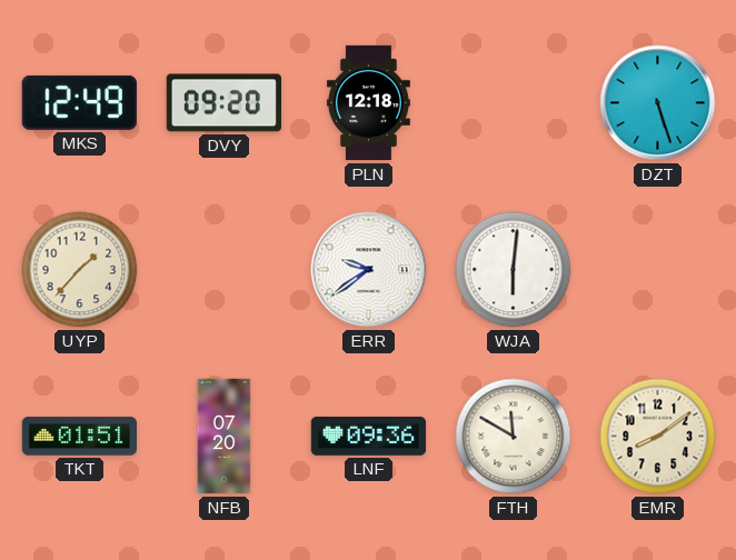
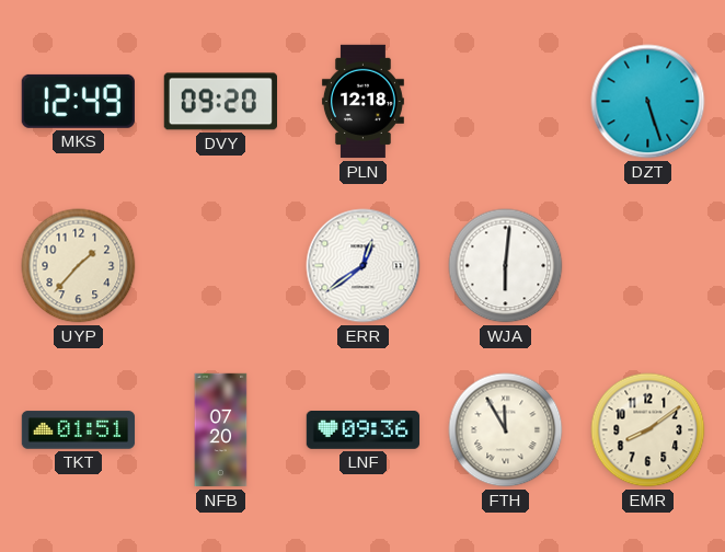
ERR: 9:39 -> 12:39
FTH: 11:50 -> 11:55
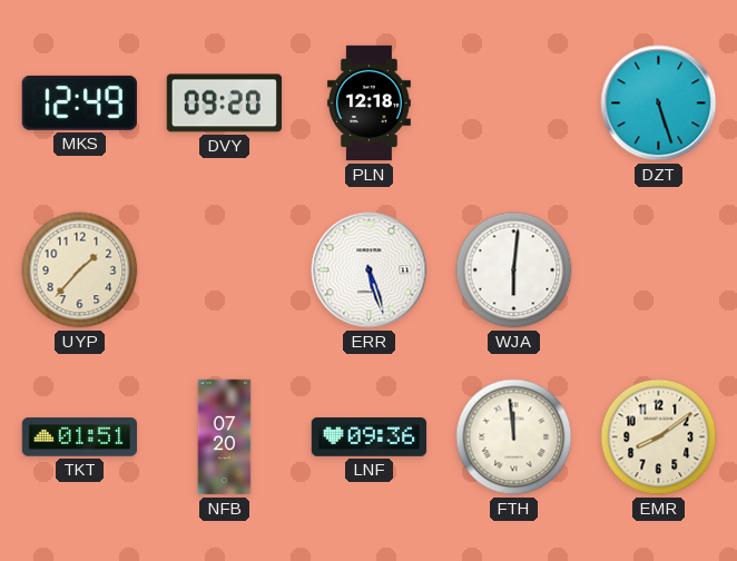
ERR: 12:39 -> 5:27
FTH: 11:55 -> 11:59
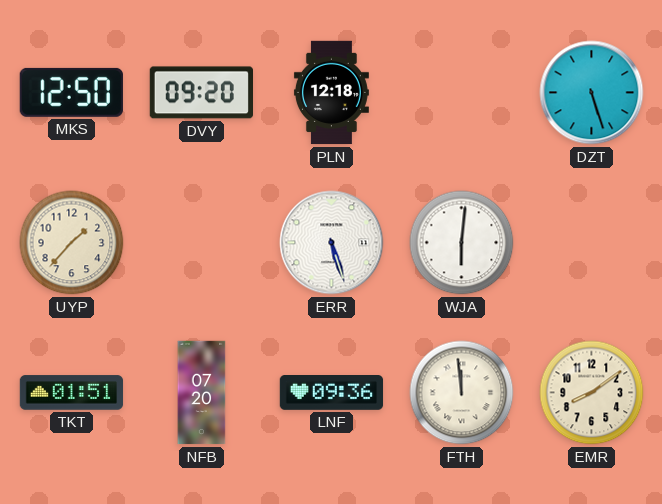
MKS: 12:49 -> 12:50
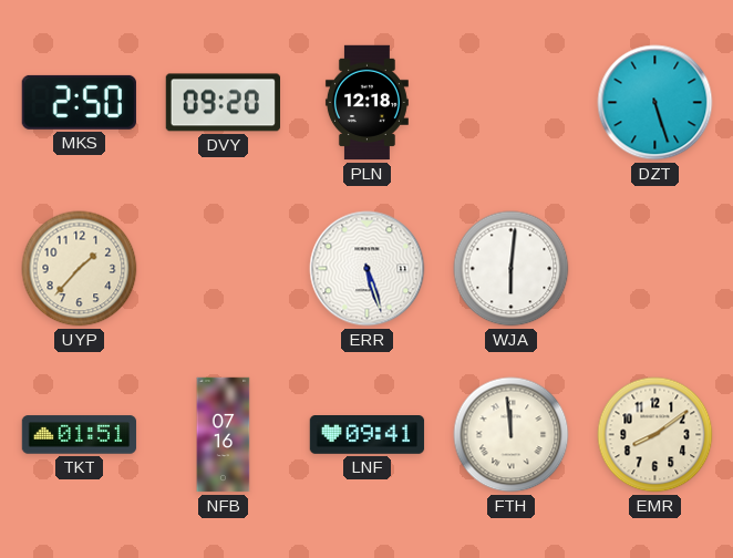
MKS: 12:50 -> 2:50
NFB: 07:20 -> 07:16
LNF: 09:36 -> 09:41
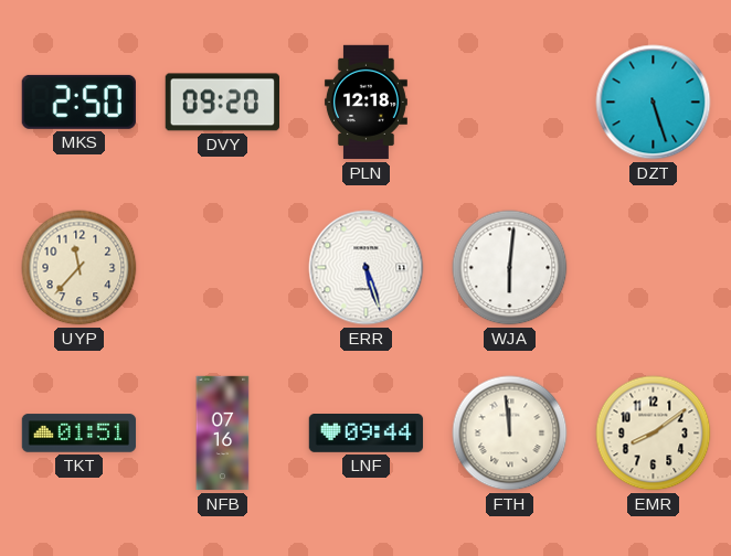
UYP: 1:37 -> 11:37
LNF: 09:41 -> 09:44
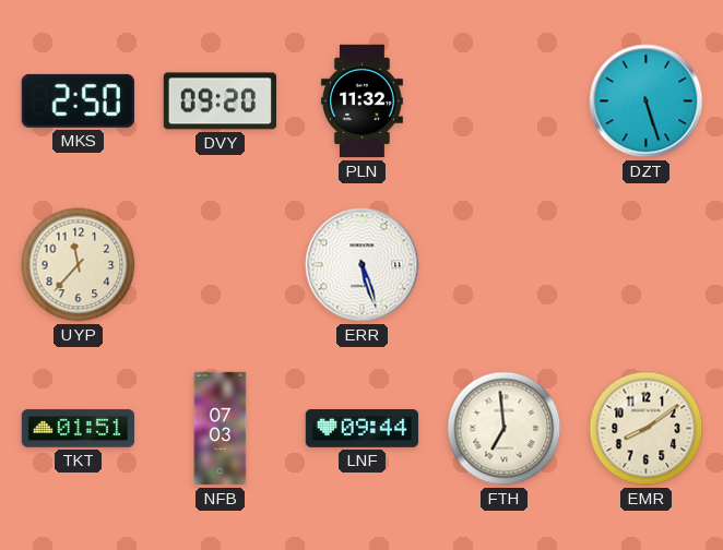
PLN: 12:18 -> 11:32
WJA: 6:01 -> none
NFB: 07:16 -> 07:03
FTH: 11:59 -> 6:59
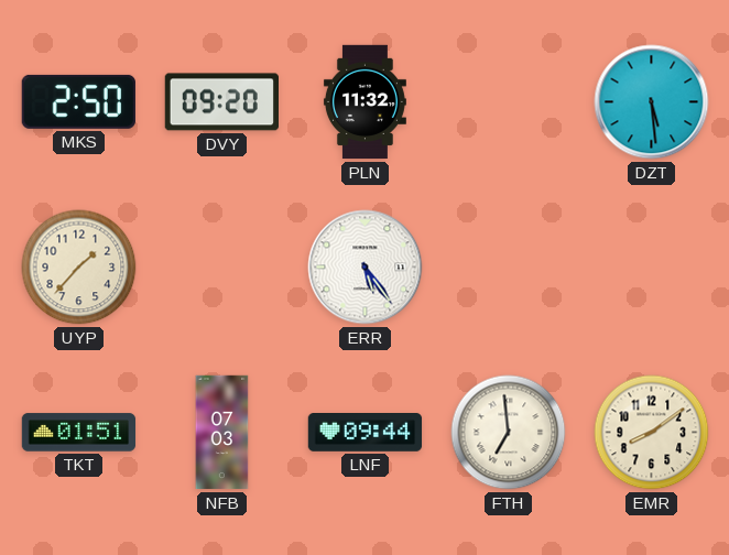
DZT: 5:27 -> 5:29
UYP: 11:37 -> 1:37
ERR: 5:27 -> 5:24
